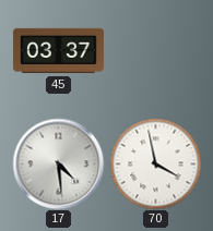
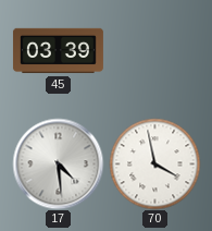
45: 03:37 -> 03:39
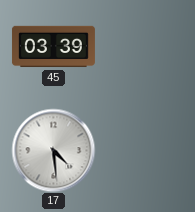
70: 3:58 -> none
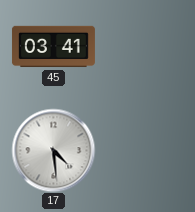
45: 03:39 -> 03:41
